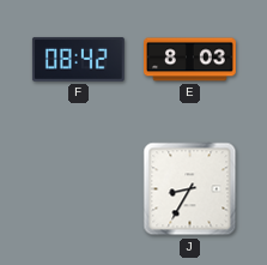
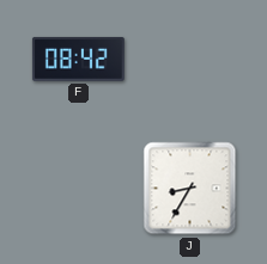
E: 8:03 -> none
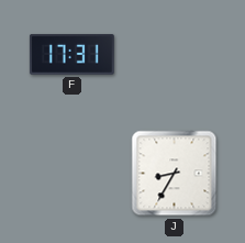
F: 08:42 -> 17:31
